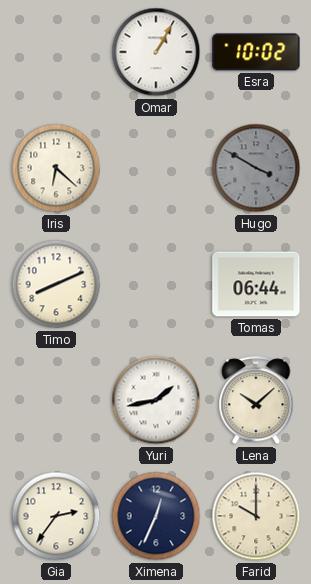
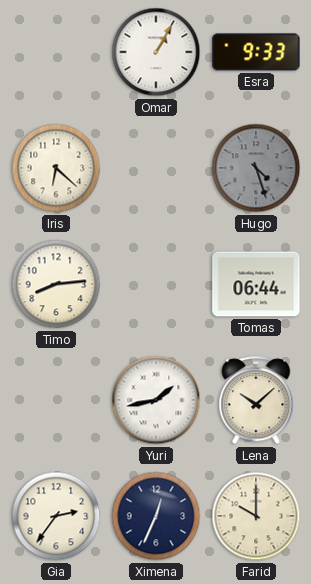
Esra: 10:02 -> 9:33
Hugo: 3:50 -> 4:27
Timo: 8:11 -> 8:14
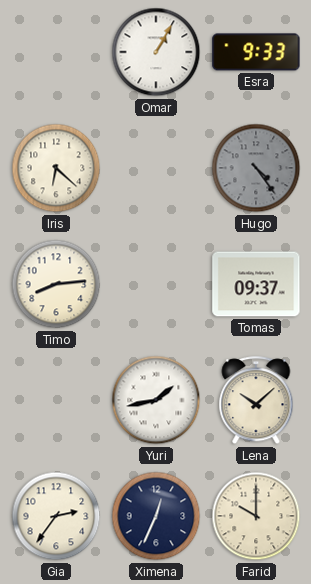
Hugo: 4:27 -> 4:24
Tomas: 06:44 -> 09:37
